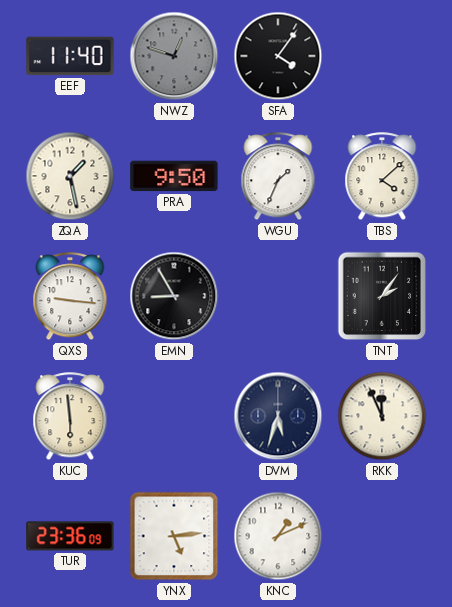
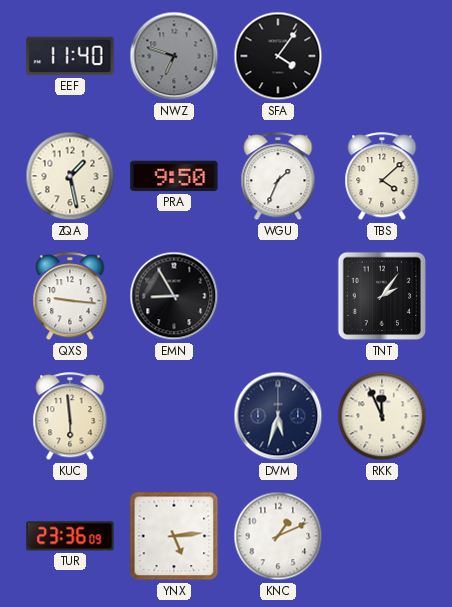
NWZ: 12:48 -> 6:48
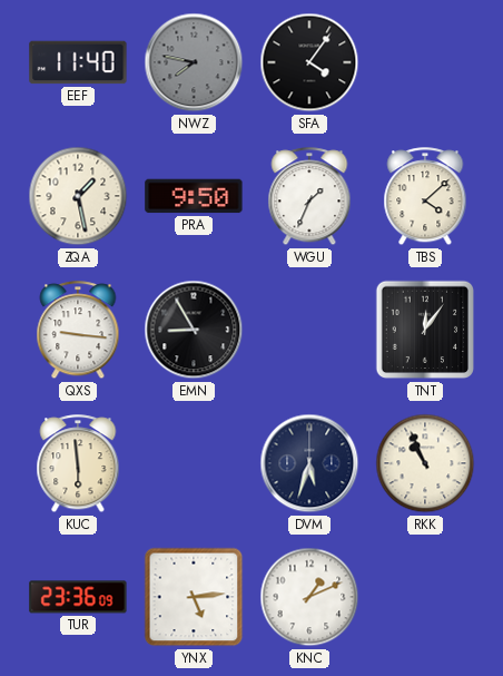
NWZ: 6:48 -> 7:47
TNT: 2:06 -> 12:06
RKK: 11:56 -> 10:56
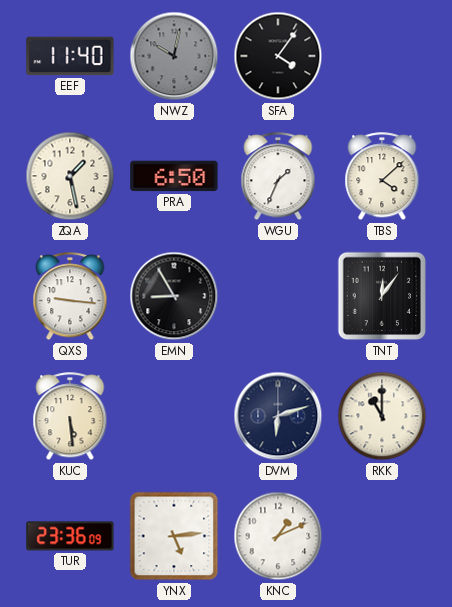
NWZ: 7:47 -> 10:02
PRA: 9:50 -> 6:50
KUC: 5:59 -> 5:29
DVM: 5:33 -> 6:12
RKK: 10:56 -> 11:00
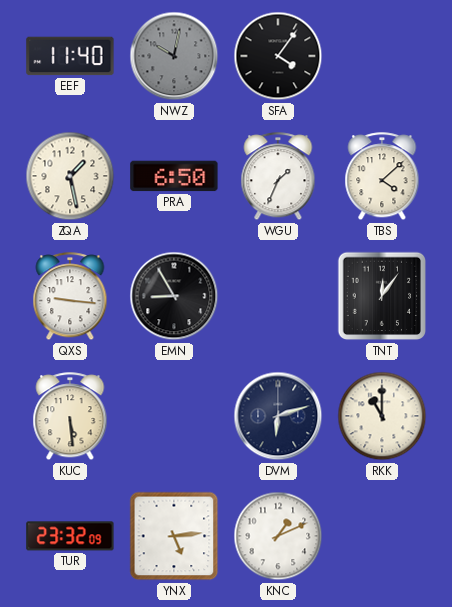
TUR: 23:36 -> 23:32
